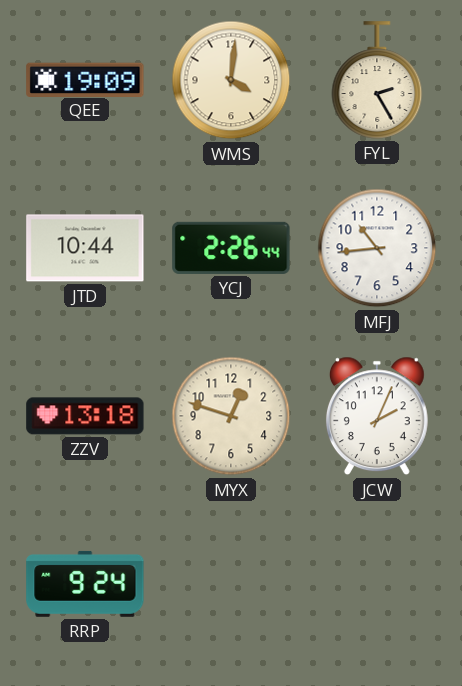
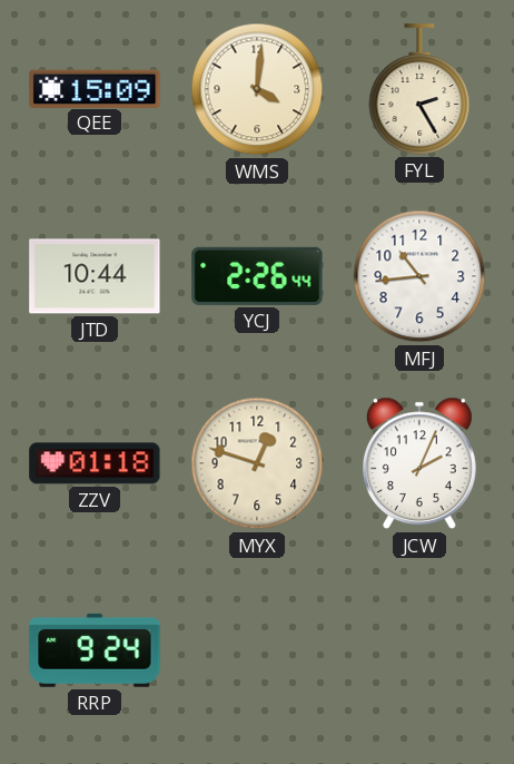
QEE: 19:09 -> 15:09
ZZV: 13:18 -> 01:18
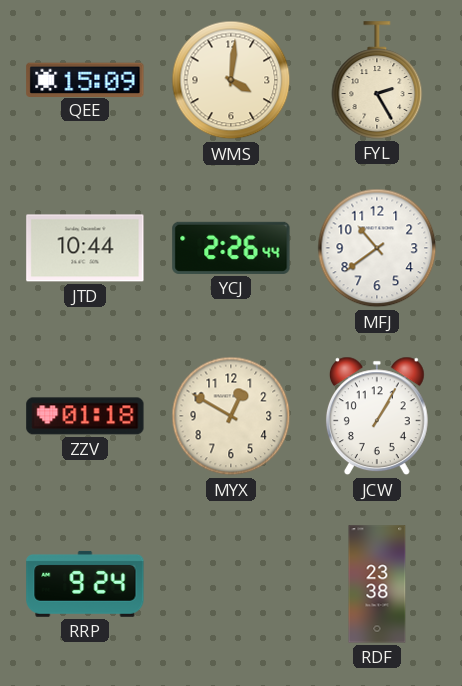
MFJ: 10:44 -> 10:39
MYX: 12:48 -> 12:50
JCW: 2:04 -> 1:05
RDF: none -> 23:38
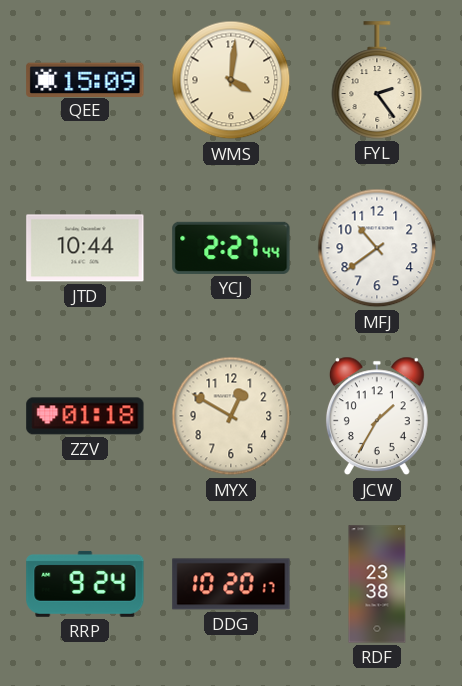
FYL: 2:25 -> 2:24
YCJ: 2:26 -> 2:27
JCW: 1:05 -> 1:35
DDG: none -> 10:20
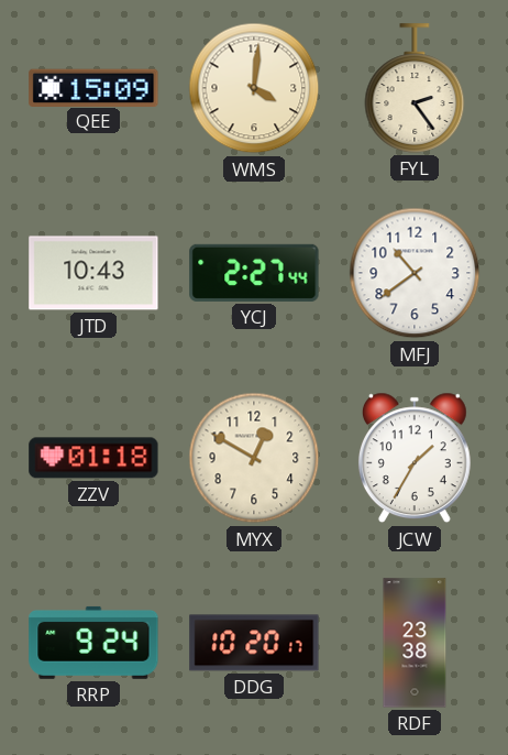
JTD: 10:44 -> 10:43
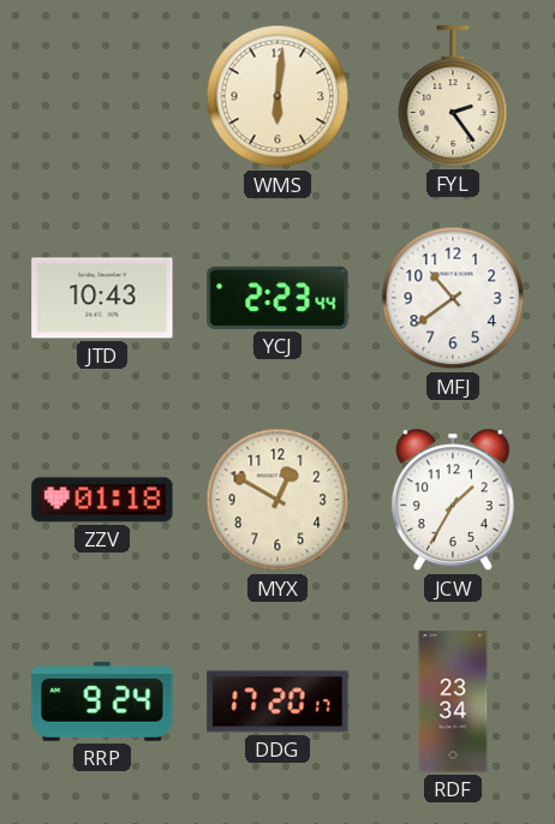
QEE: 15:09 -> none
WMS: 4:01 -> 6:01
YCJ: 2:27 -> 2:23
DDG: 10:20 -> 17:20
RDF: 23:38 -> 23:34
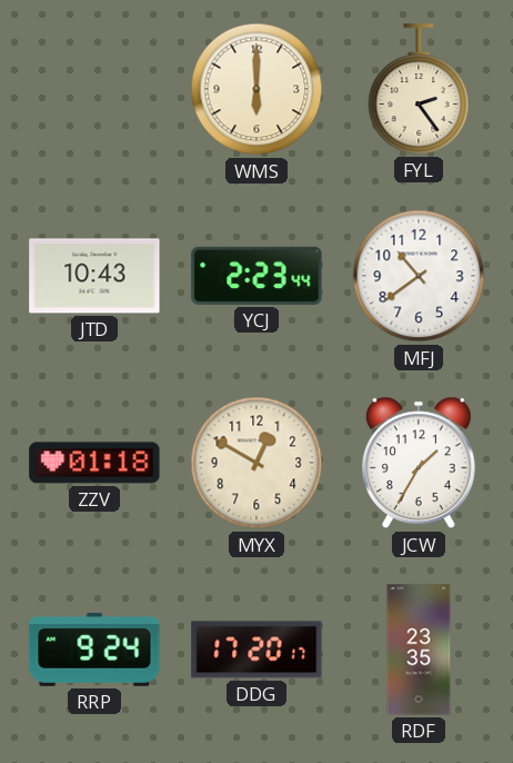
WMS: 6:01 -> 6:00
RDF: 23:34 -> 23:35
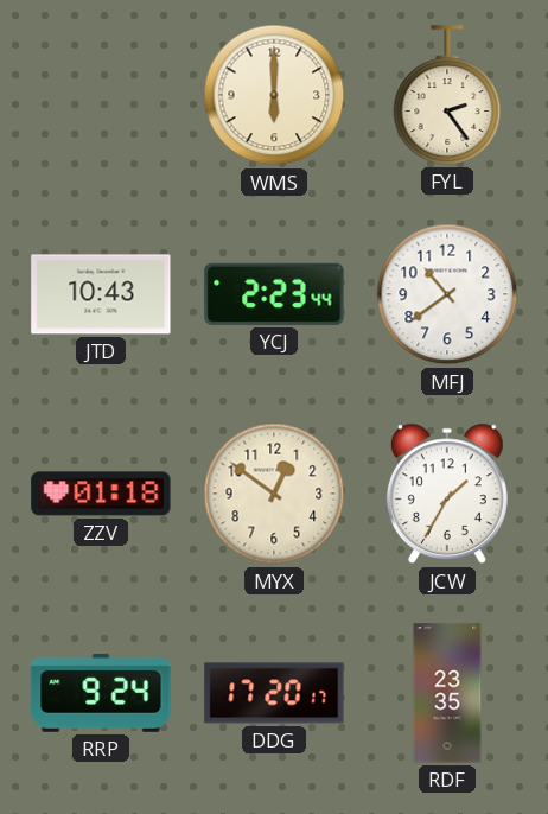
MYX: 12:50 -> 12:51
